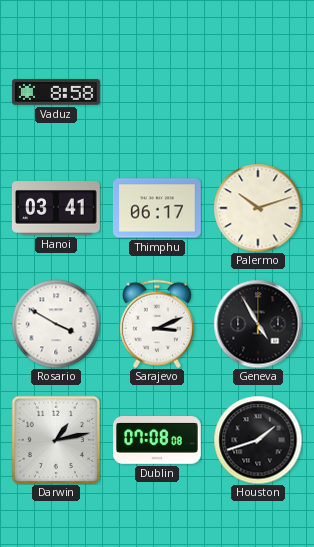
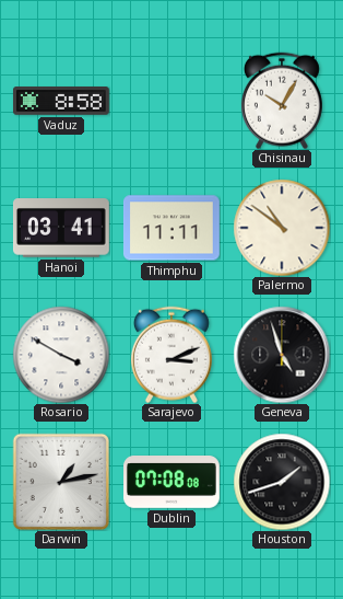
Chisinau: none -> 10:05
Thimphu: 06:17 -> 11:11
Palermo: 10:12 -> 10:51
Geneva: 4:55 -> 4:57
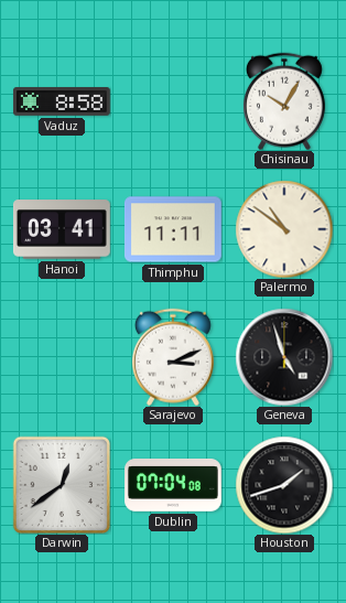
Rosario: 3:50 -> none
Darwin: 1:13 -> 12:39
Dublin: 07:08 -> 07:04
